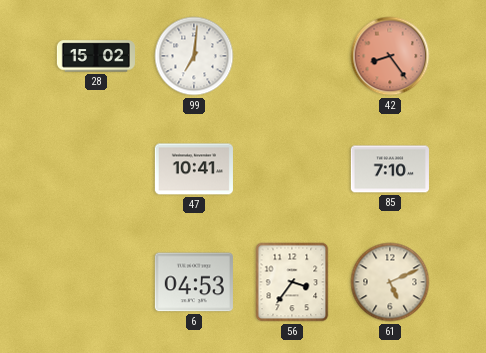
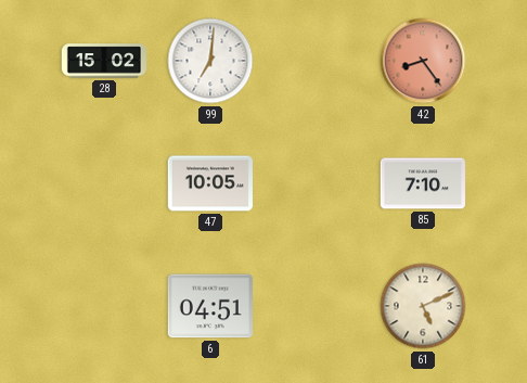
47: 10:41 -> 10:05
6: 04:53 -> 04:51
56: 3:36 -> none
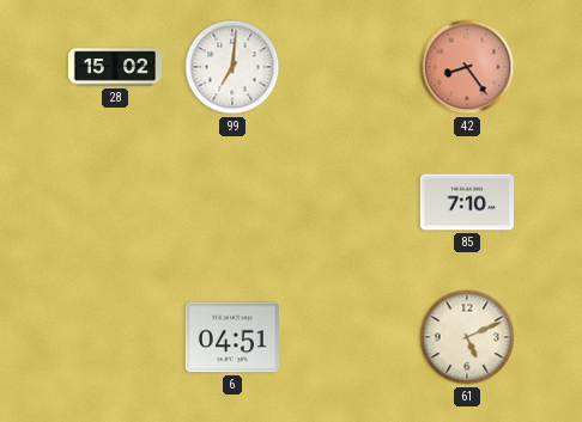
47: 10:05 -> none
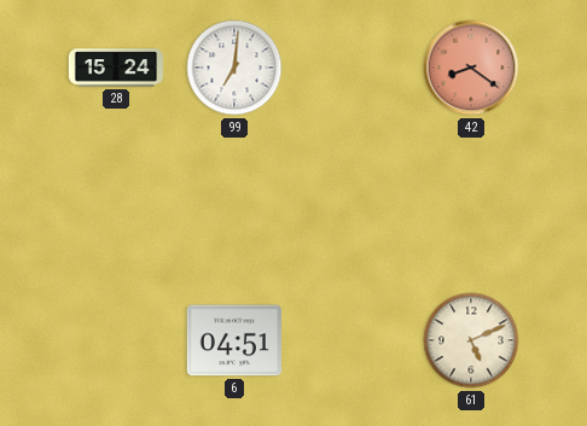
28: 15:02 -> 15:24
42: 8:24 -> 8:21
85: 7:10 -> none
